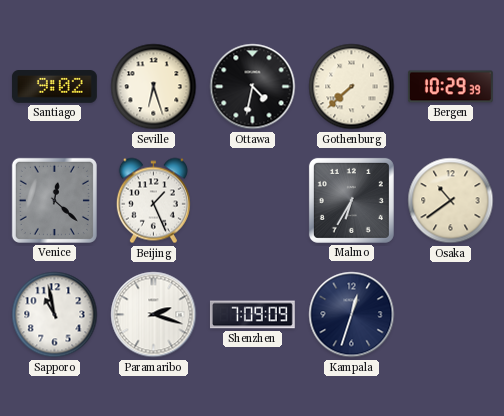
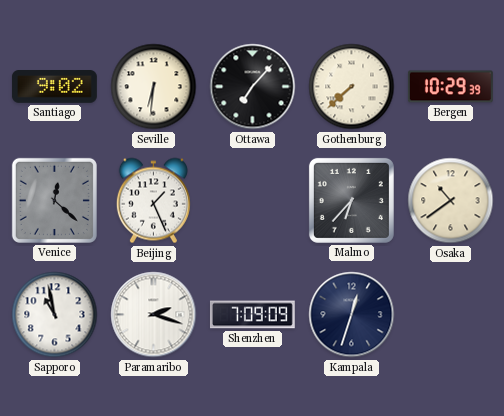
Seville: 6:27 -> 6:31
Ottawa: 4:32 -> 7:07
Malmo: 6:35 -> 6:37
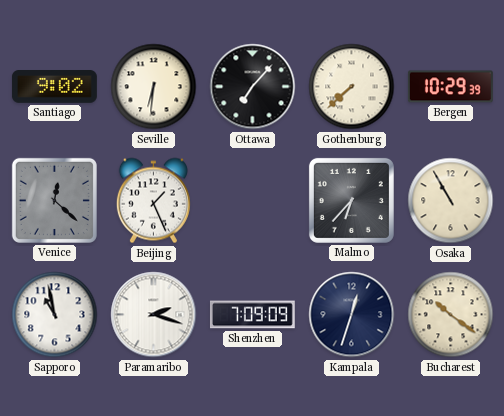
Osaka: 10:39 -> 10:55
Bucharest: none -> 10:21
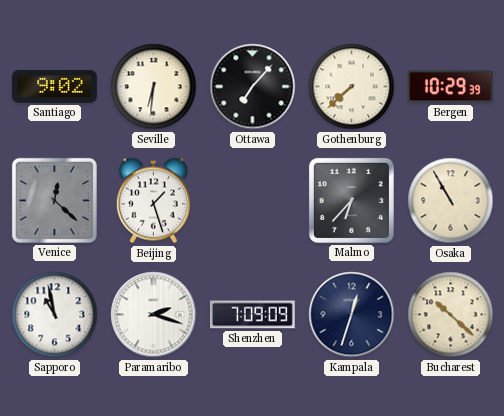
Beijing: 1:26 -> 1:27
Bucharest: 10:21 -> 10:22
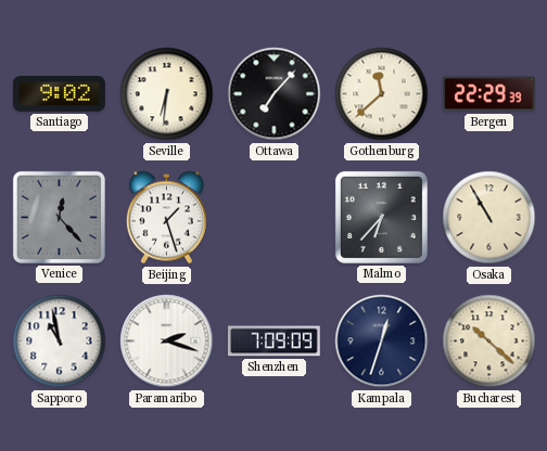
Gothenburg: 7:38 -> 11:38
Bergen: 10:29 -> 22:29
Venice: 12:22 -> 12:23
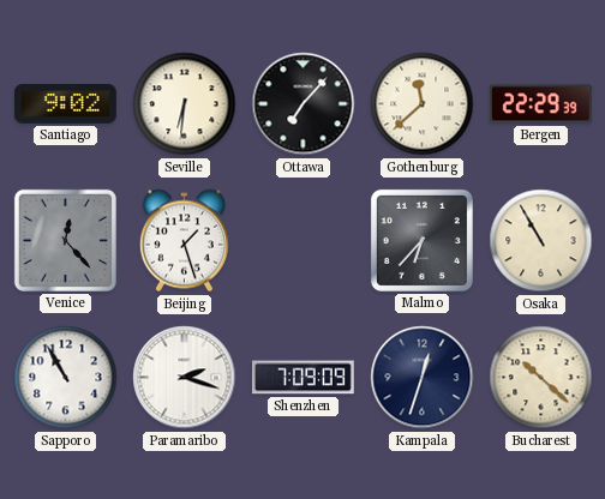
Sapporo: 10:58 -> 10:55
